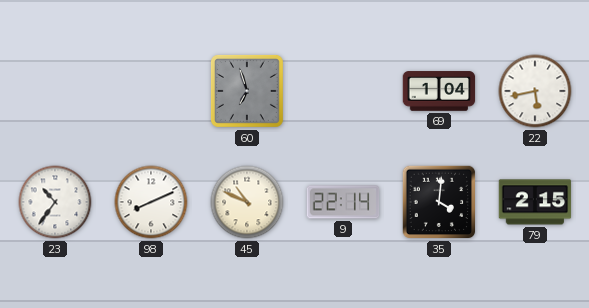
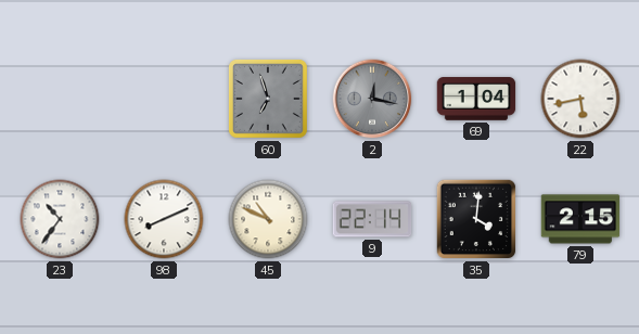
2: none -> 12:17
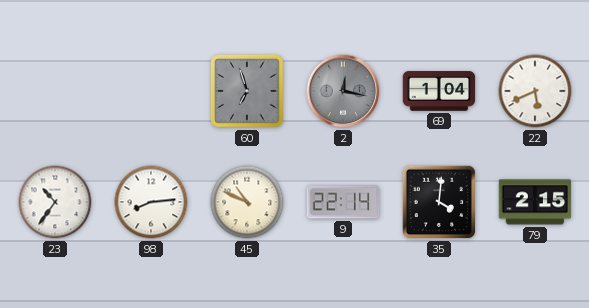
22: 5:43 -> 5:41
98: 8:11 -> 8:14
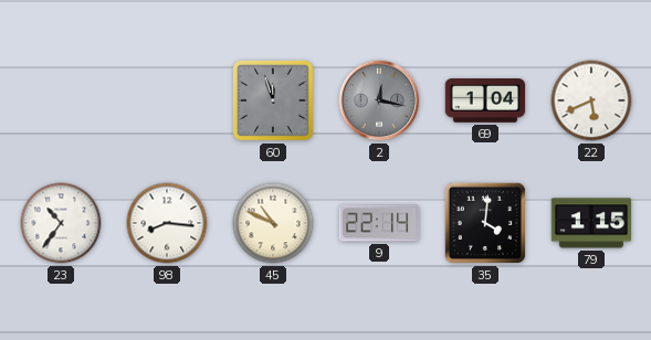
60: 6:57 -> 11:57
98: 8:14 -> 8:16
79: 2:15 -> 1:15
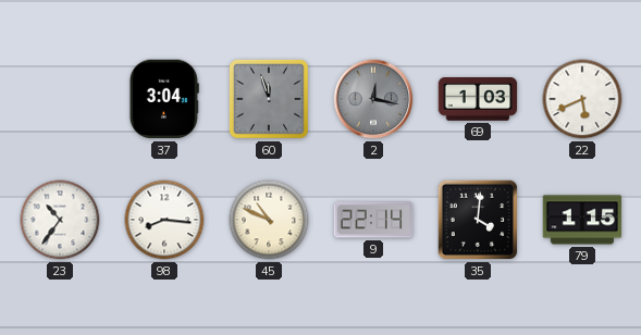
37: none -> 3:04
69: 1:04 -> 1:03
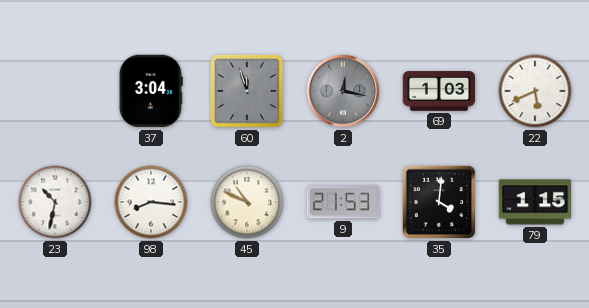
23: 10:36 -> 10:32
9: 22:14 -> 21:53
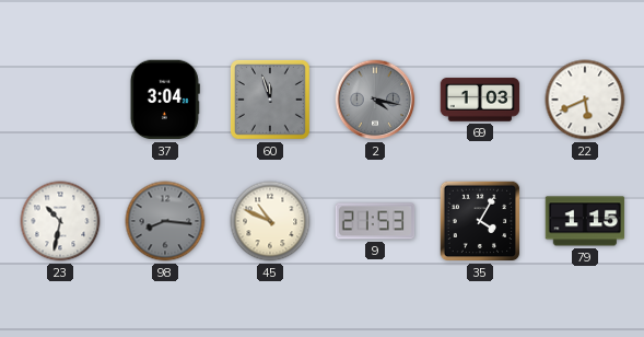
2: 12:17 -> 4:17
98 dial: white -> grey
35: 4:01 -> 4:05
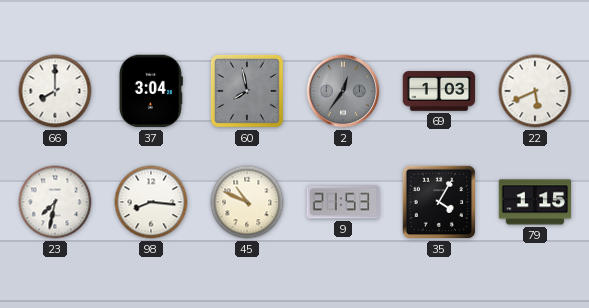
66: none -> 8:00
60: 11:57 -> 7:58
2: 4:17 -> 12:36
23: 10:32 -> 7:32
98 dial: grey -> white
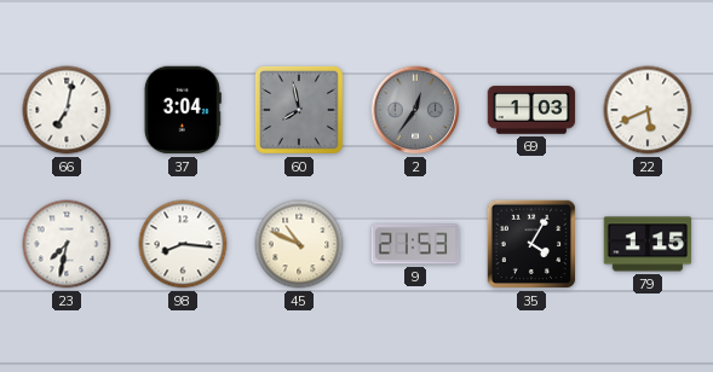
66: 8:00 -> 7:02
